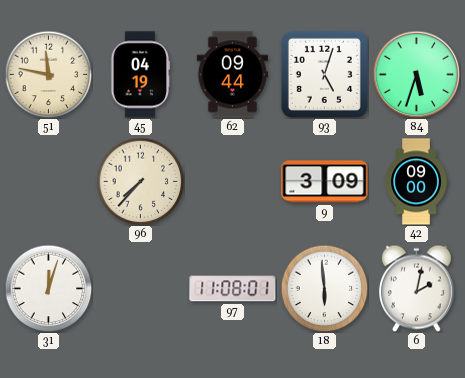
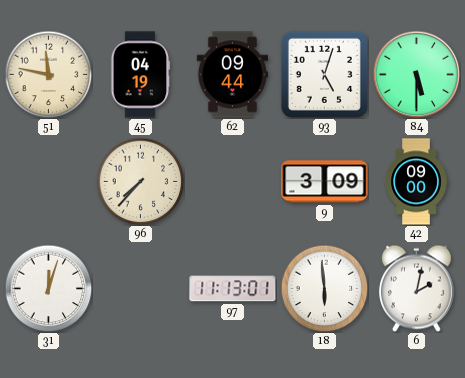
84: 5:33 -> 5:30
97: 11:08 -> 11:13
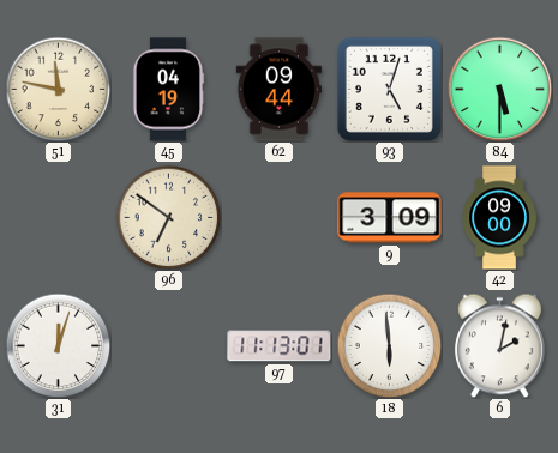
96: 7:37 -> 6:51
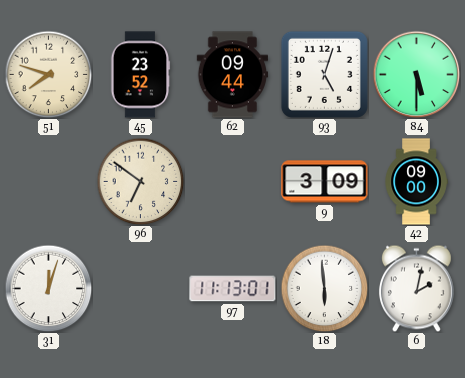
51: 11:47 -> 7:48
45: 04:19 -> 23:52
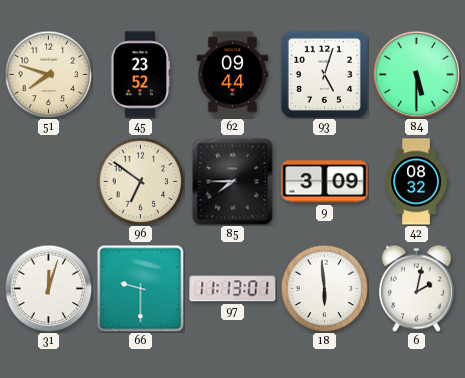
85: none -> 7:45
42: 09:00 -> 08:32
66: none -> 9:30
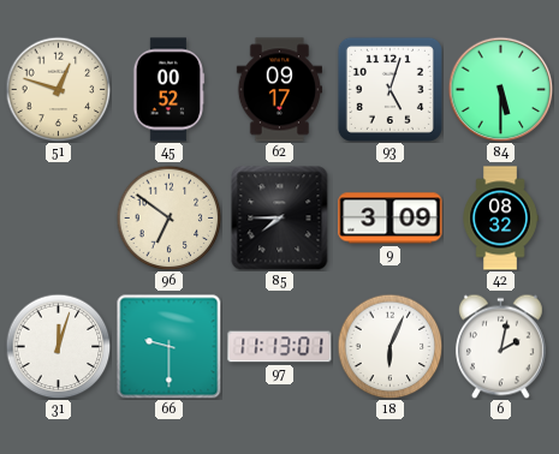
51: 7:48 -> 12:48
45: 23:52 -> 00:52
62: 09:44 -> 09:17
18: 5:59 -> 6:04
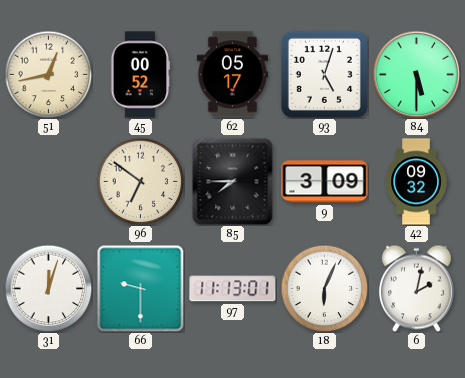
51: 12:48 -> 12:43
62: 09:17 -> 05:17
42: 08:32 -> 09:32
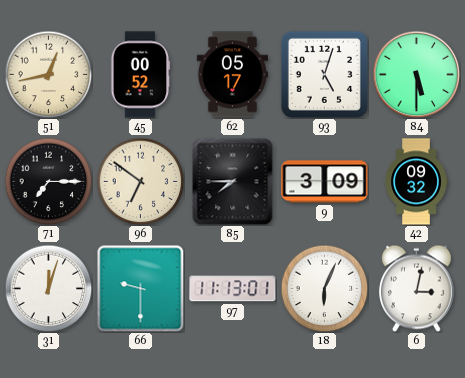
71: none -> 7:15
6: 2:02 -> 3:02
